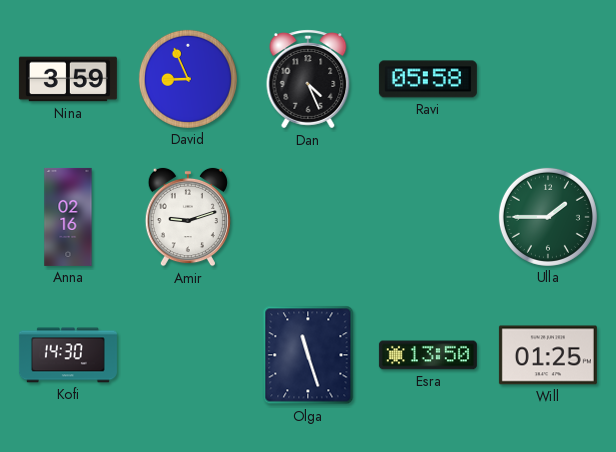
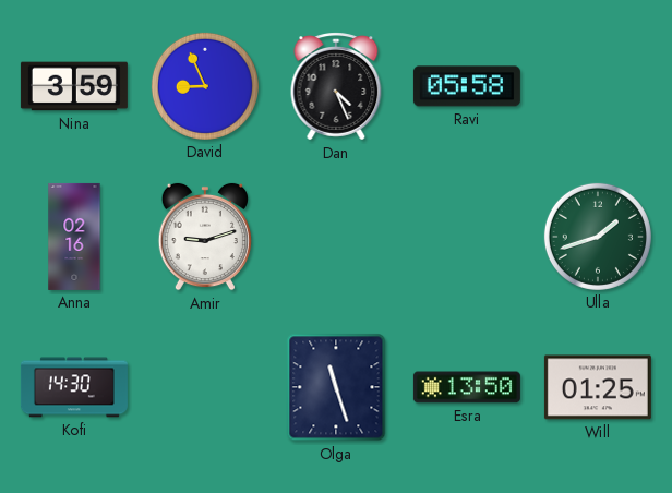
Ulla: 1:45 -> 1:42
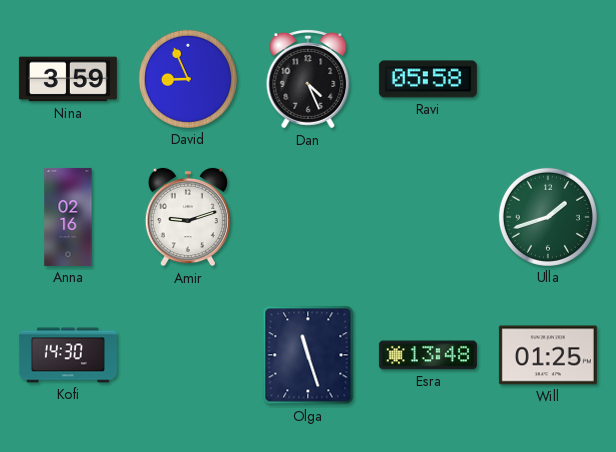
Esra: 13:50 -> 13:48
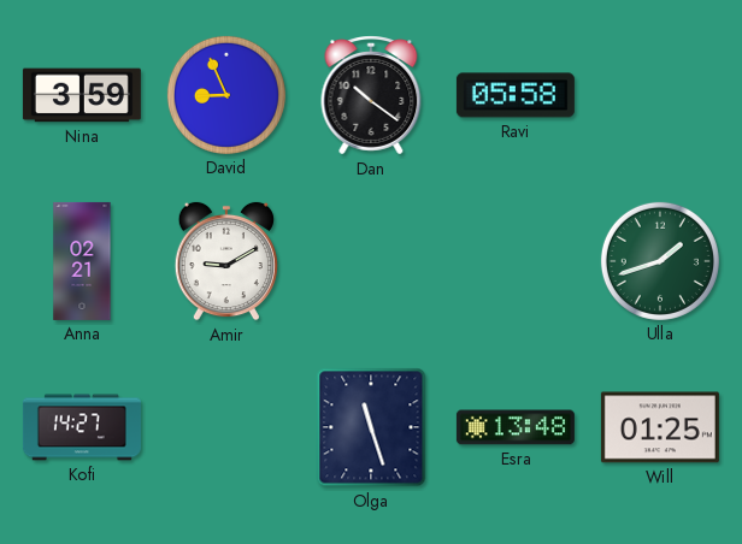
Dan: 4:26 -> 10:21
Anna: 02:16 -> 02:21
Amir: 9:12 -> 9:10
Kofi: 14:30 -> 14:27
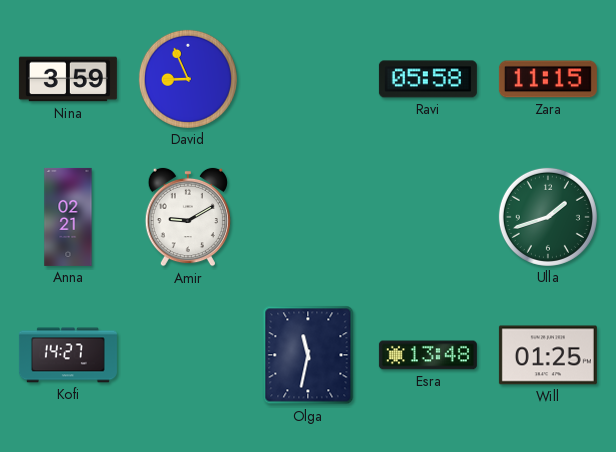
Dan: 10:21 -> none
Zara: none -> 11:15
Olga: 11:27 -> 11:32
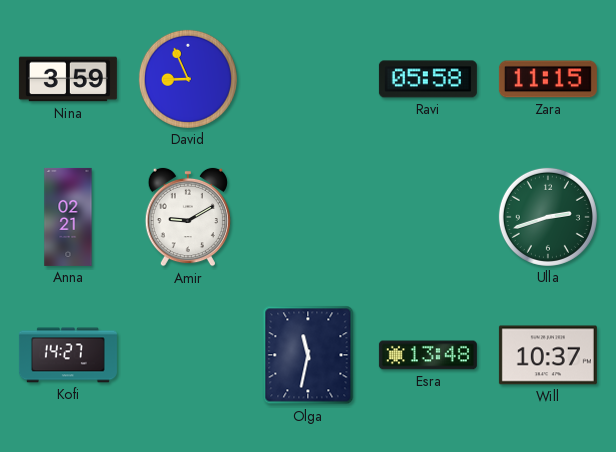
Ulla: 1:42 -> 2:42
Will: 01:25 -> 10:37
